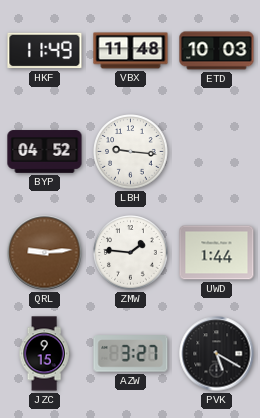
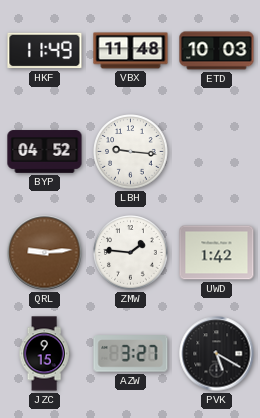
UWD: 1:44 -> 1:42
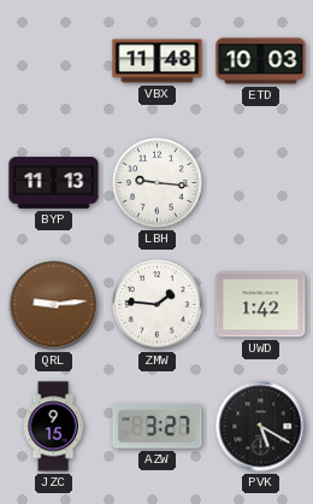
HKF: 11:49 -> none
BYP: 04:52 -> 11:13
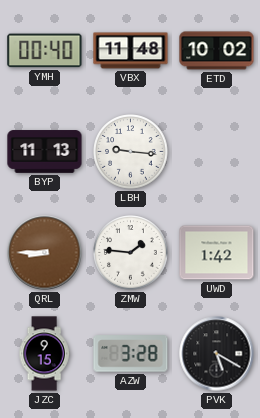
YMH: none -> 00:40
ETD: 10:03 -> 10:02
QRL: 9:14 -> 8:45
AZW: 3:27 -> 3:28
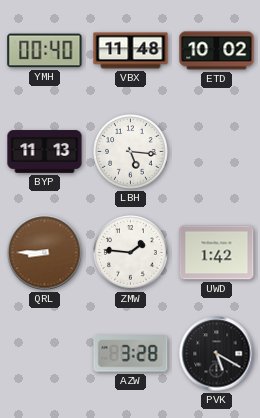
LBH: 9:16 -> 5:16
JZC: 9:15 -> none
